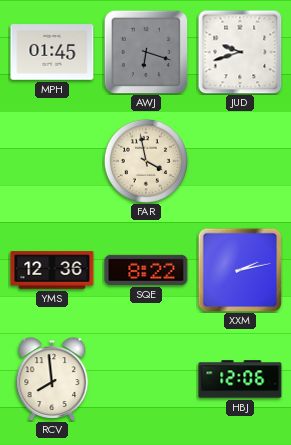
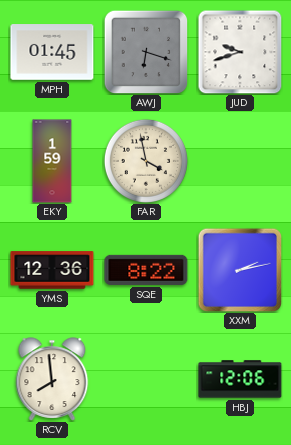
EKY: none -> 1:59
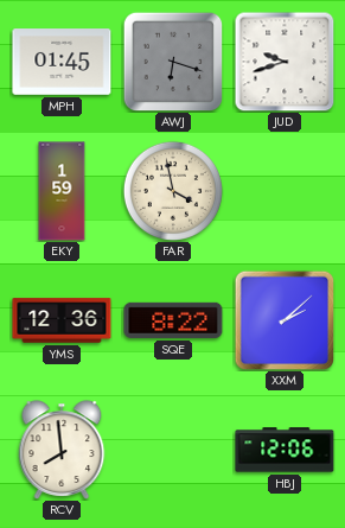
XXM: 2:13 -> 2:08
